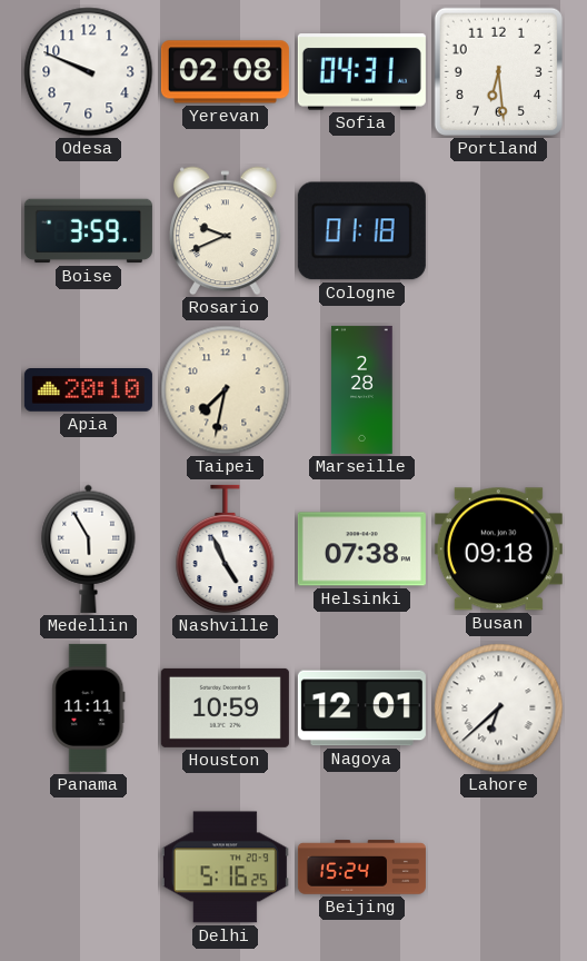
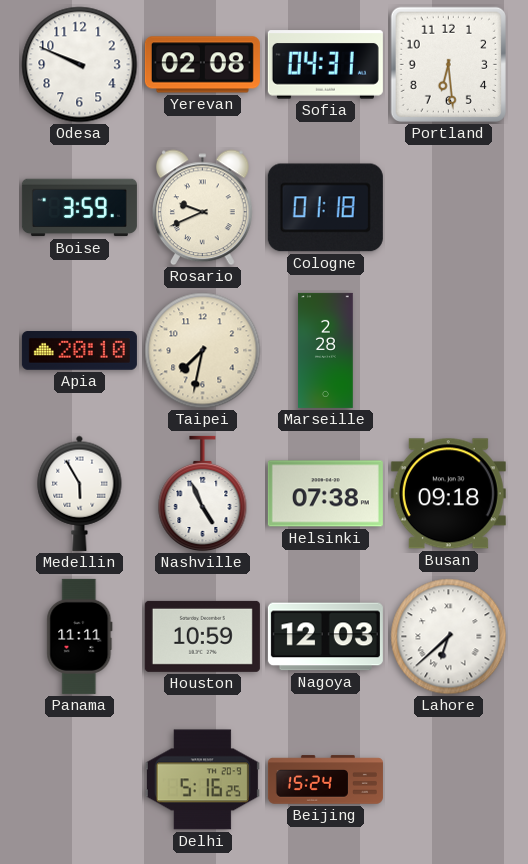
Nagoya: 12:01 -> 12:03
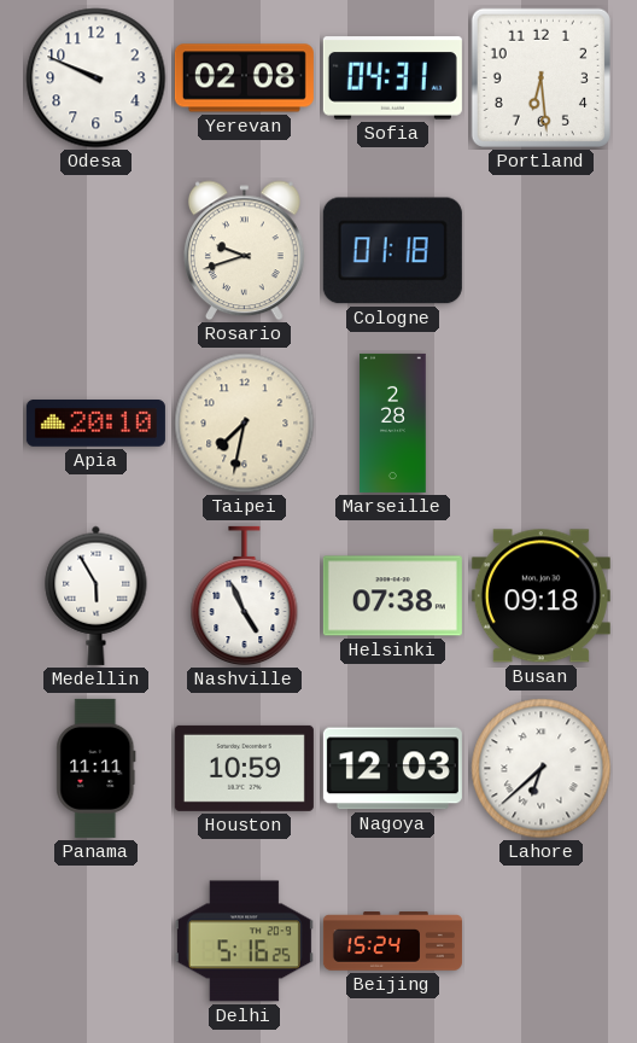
Boise: 3:59 -> none
Rosario: 9:41 -> 9:42
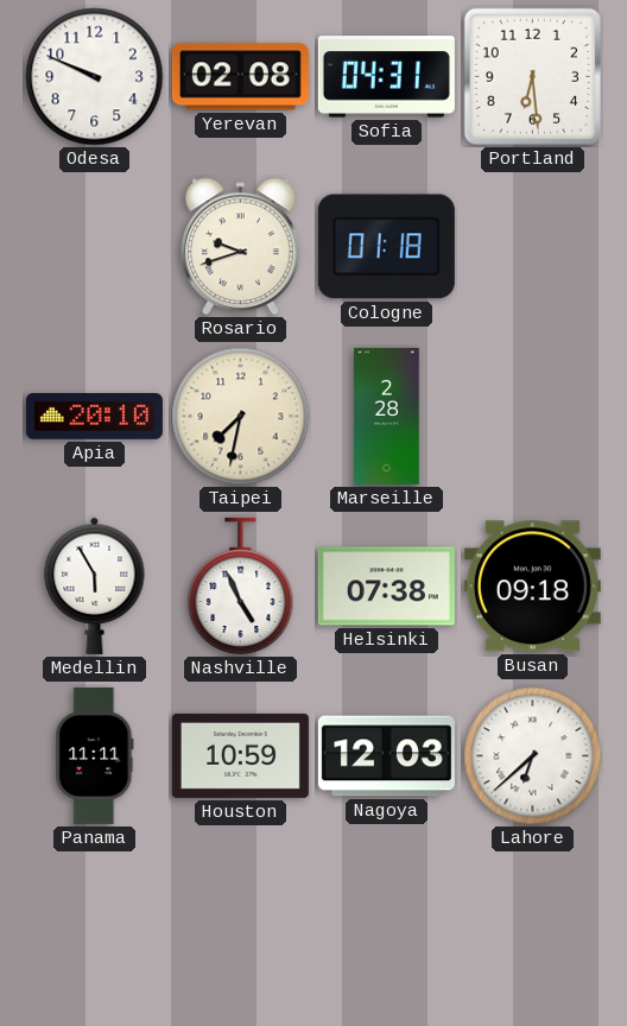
Delhi: 5:16 -> none
Beijing: 15:24 -> none
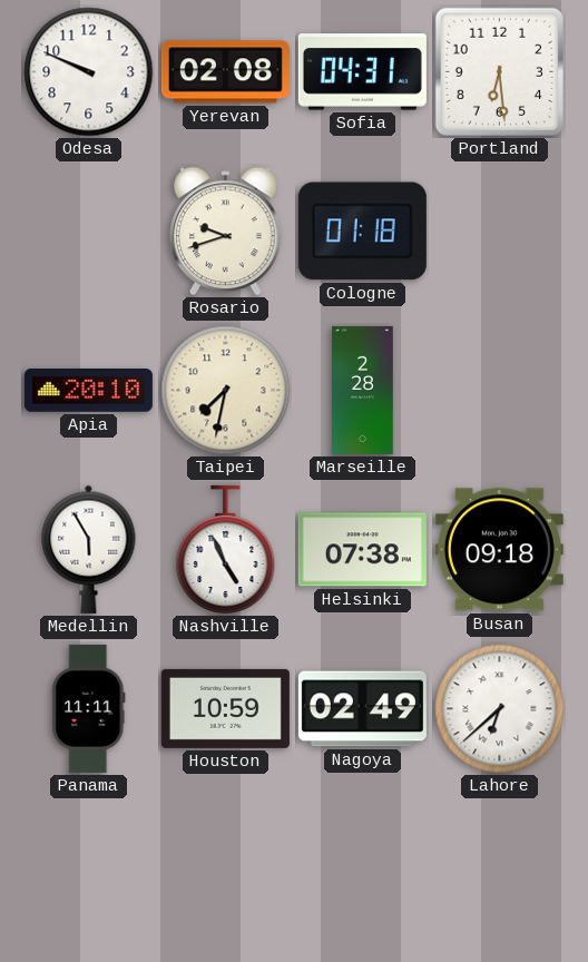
Nagoya: 12:03 -> 02:49
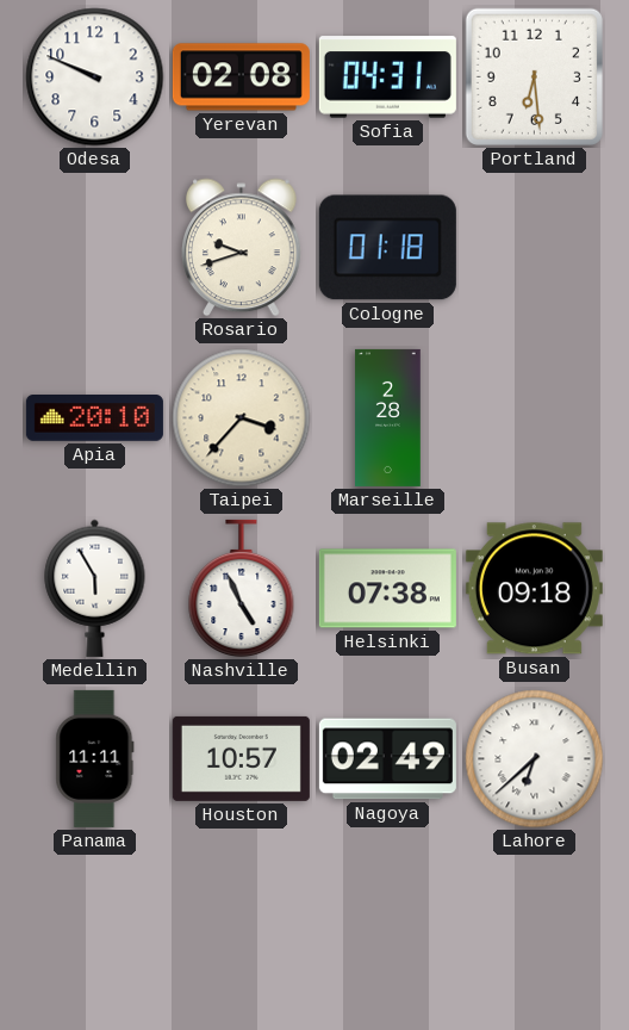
Taipei: 7:32 -> 3:37
Houston: 10:59 -> 10:57
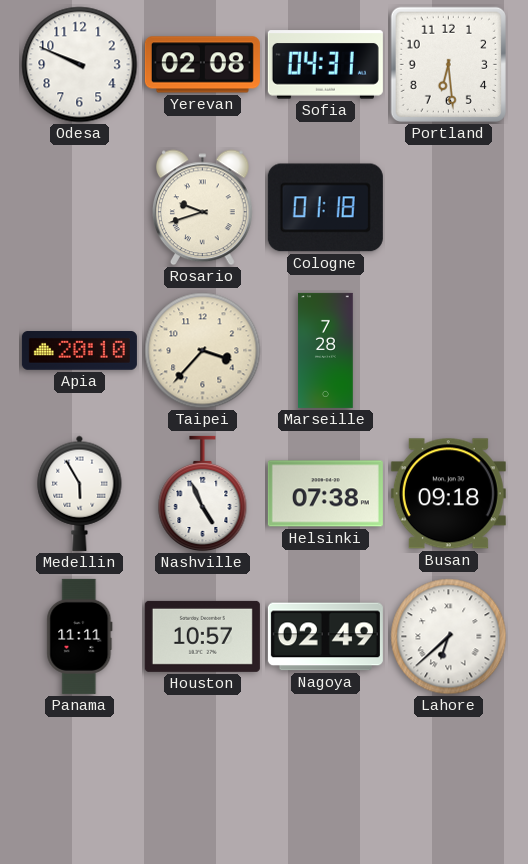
Marseille: 2:28 -> 7:28
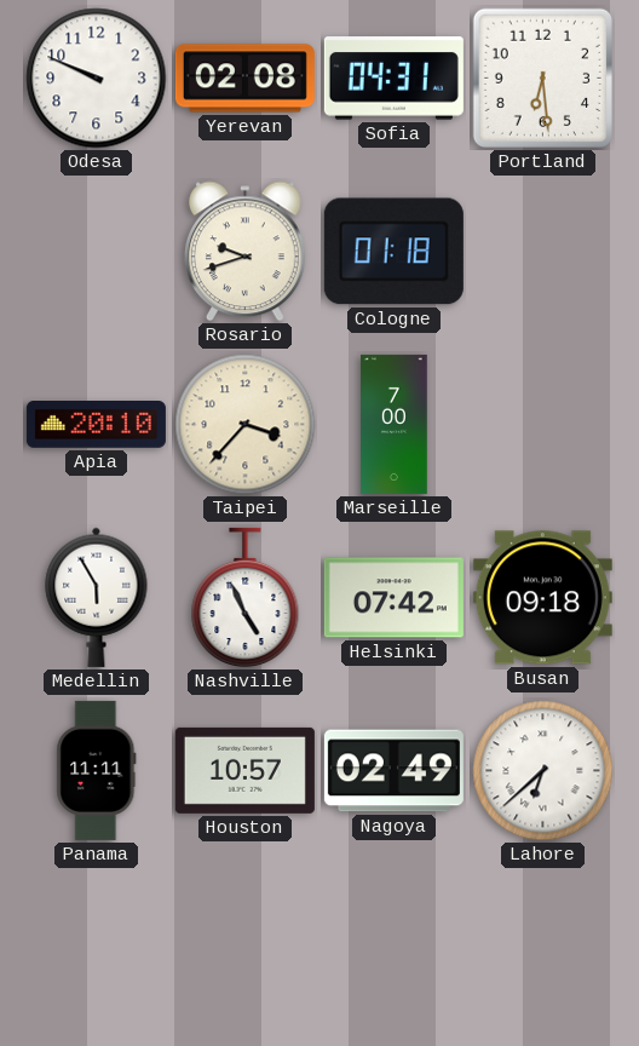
Marseille: 7:28 -> 7:00
Helsinki: 07:38 -> 07:42
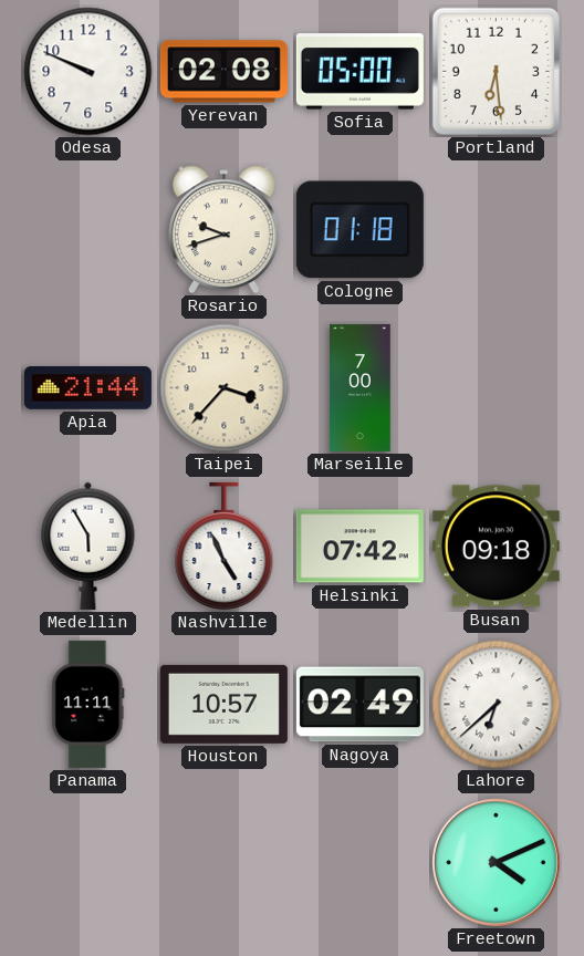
Sofia: 04:31 -> 05:00
Apia: 20:10 -> 21:44
Freetown: none -> 4:11
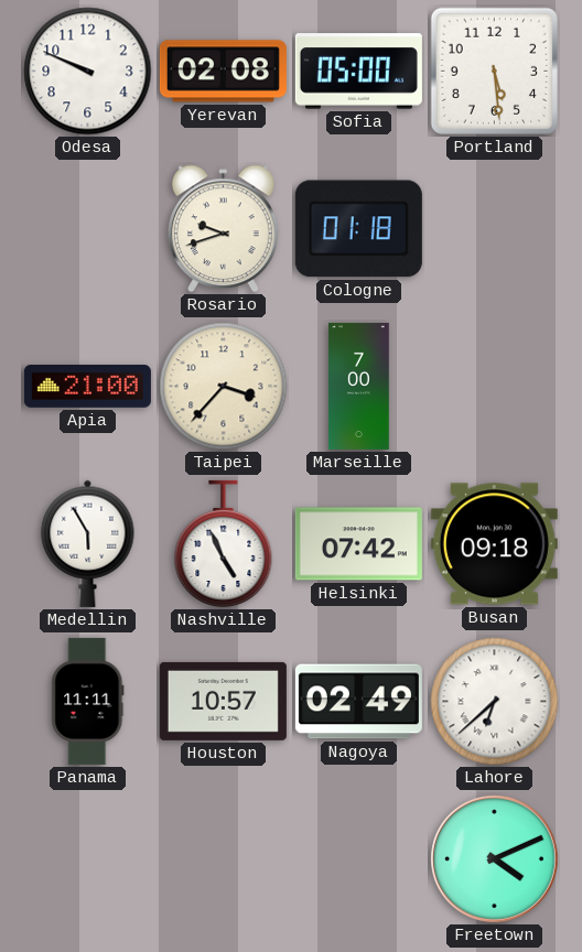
Portland: 6:29 -> 5:29
Apia: 21:44 -> 21:00
